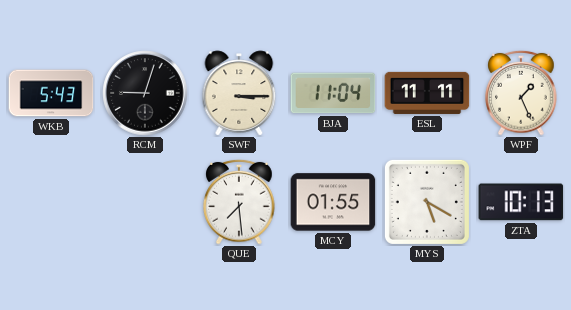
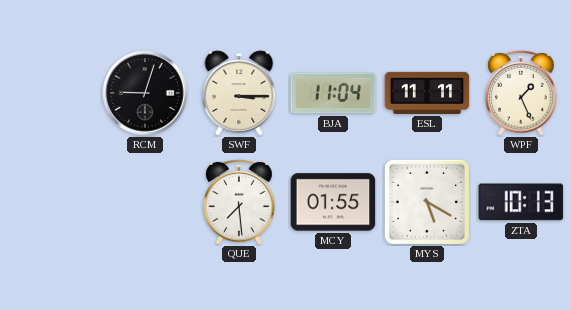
WKB: 5:43 -> none
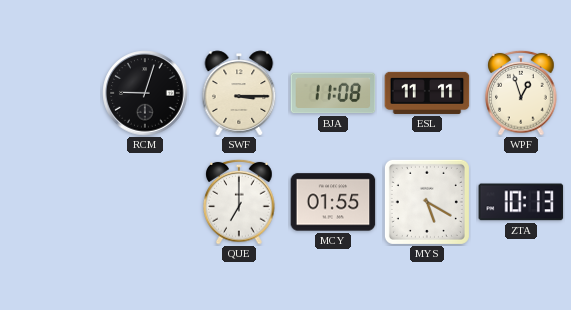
BJA: 11:04 -> 11:08
WPF: 1:26 -> 12:57
QUE: 7:29 -> 7:00
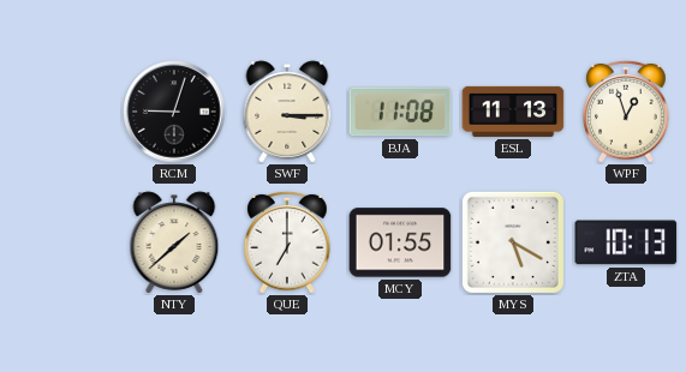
ESL: 11:11 -> 11:13
NTY: none -> 1:38
